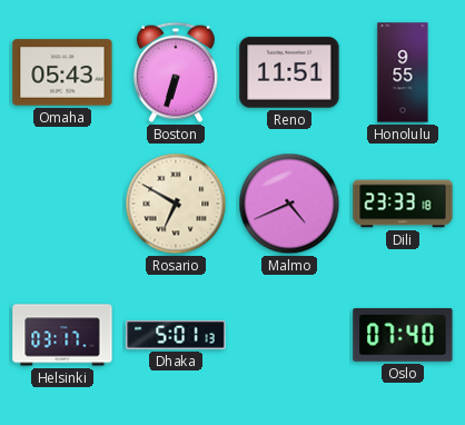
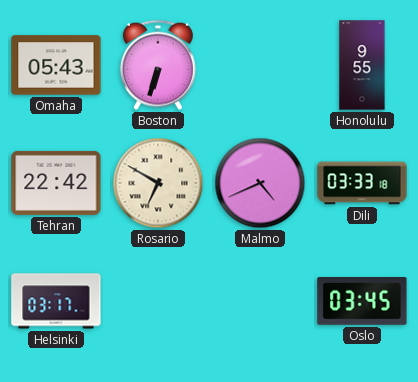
Reno: 11:51 -> none
Tehran: none -> 22:42
Dili: 23:33 -> 03:33
Dhaka: 5:01 -> none
Oslo: 07:40 -> 03:45
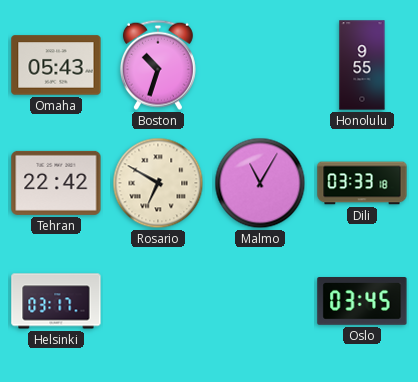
Boston: 6:33 -> 10:33
Malmo: 4:41 -> 11:05
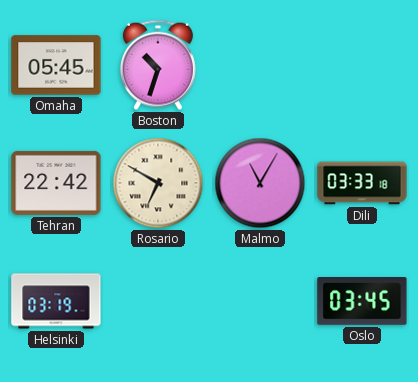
Omaha: 05:43 -> 05:45
Honolulu: 9:55 -> none
Helsinki: 03:17 -> 03:19
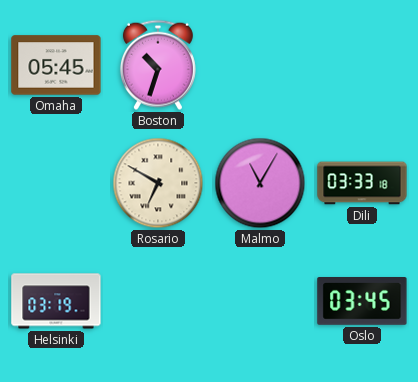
Tehran: 22:42 -> none
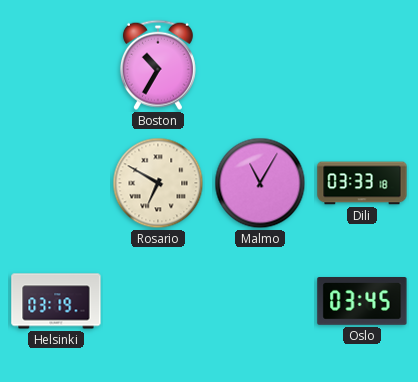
Omaha: 05:45 -> none
Boston: 10:33 -> 10:35
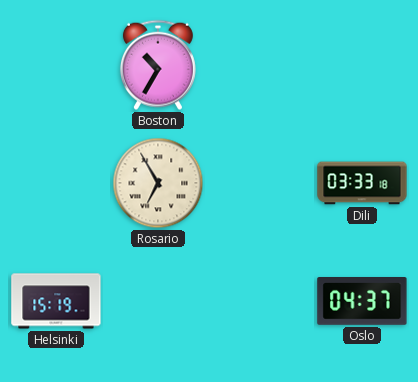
Rosario: 6:50 -> 6:55
Malmo: 11:05 -> none
Helsinki: 03:19 -> 15:19
Oslo: 03:45 -> 04:37
